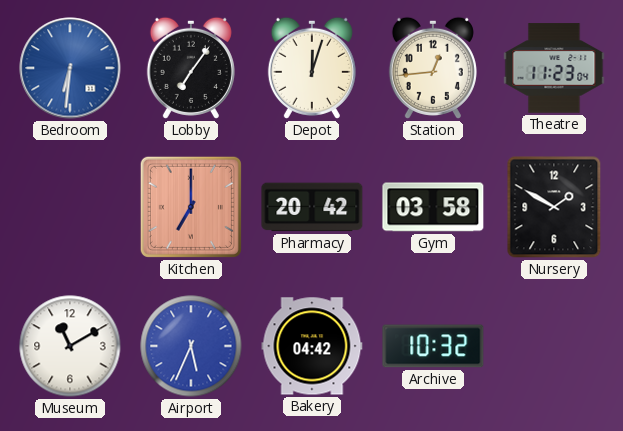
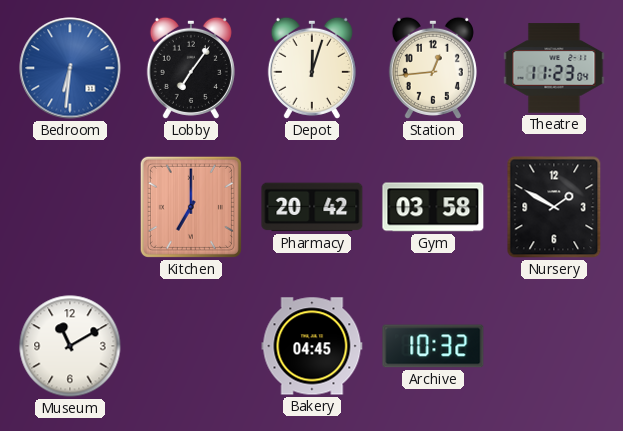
Airport: 5:34 -> none
Bakery: 04:42 -> 04:45
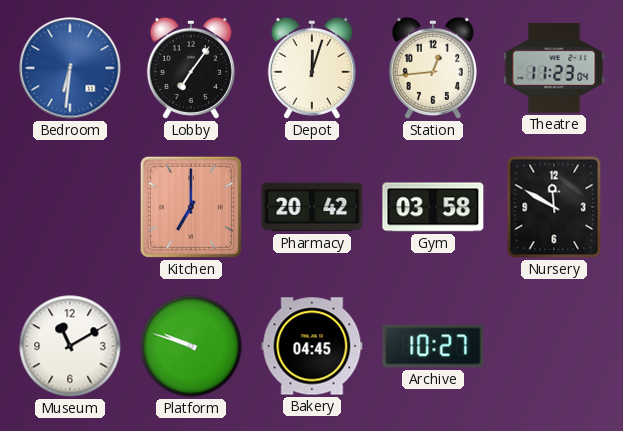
Nursery: 1:50 -> 11:50
Platform: none -> 9:48
Archive: 10:32 -> 10:27
